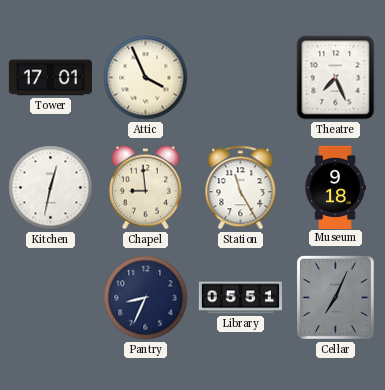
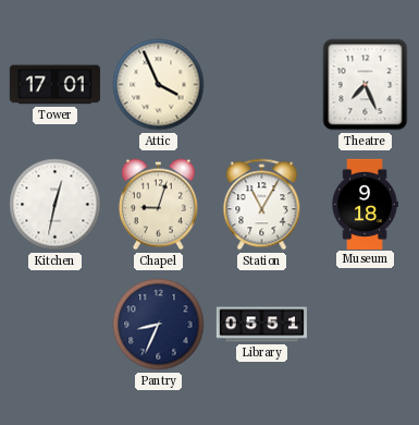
Chapel: 8:59 -> 9:03
Station: 11:25 -> 11:05
Cellar: 7:04 -> none
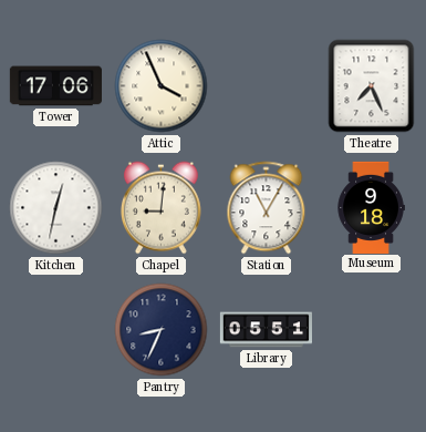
Tower: 17:01 -> 17:06
Chapel: 9:03 -> 9:01
